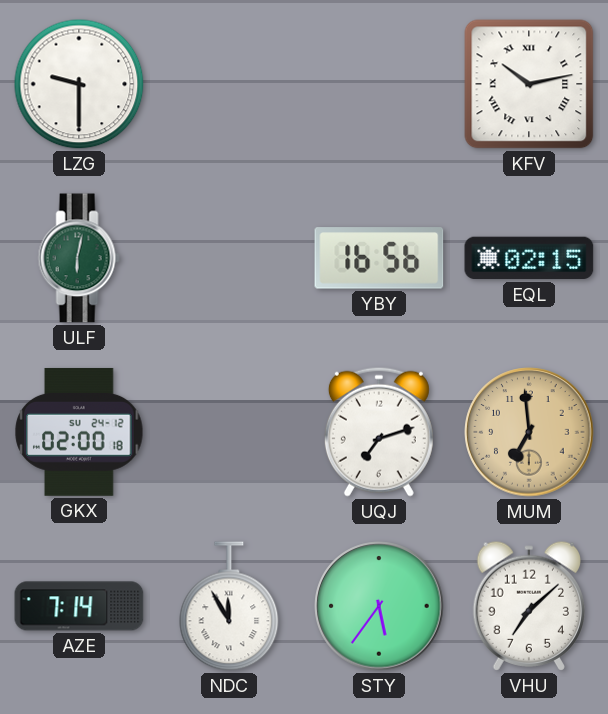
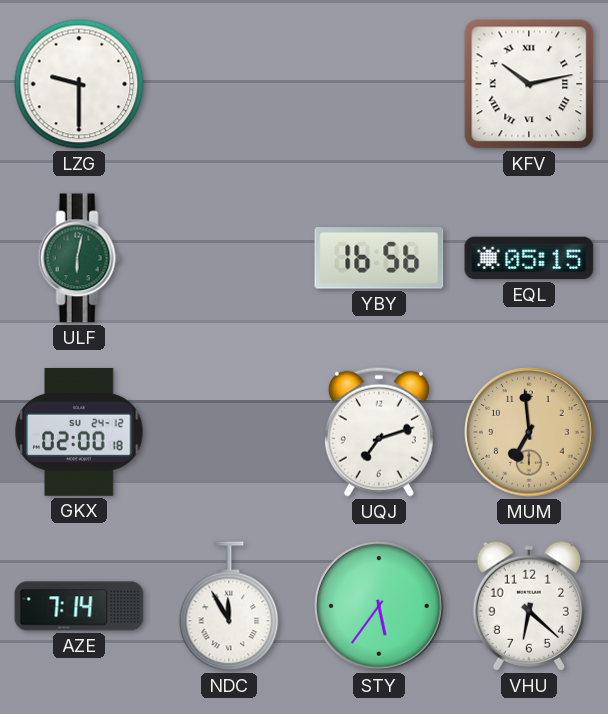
EQL: 02:15 -> 05:15
VHU: 7:08 -> 6:22
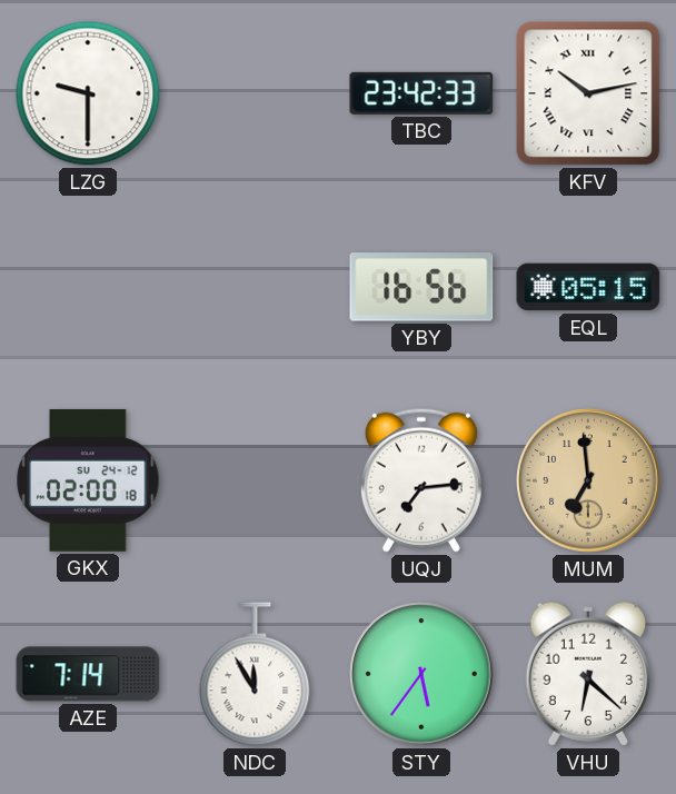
TBC: none -> 23:42
ULF: 6:02 -> none
UQJ: 7:12 -> 7:14
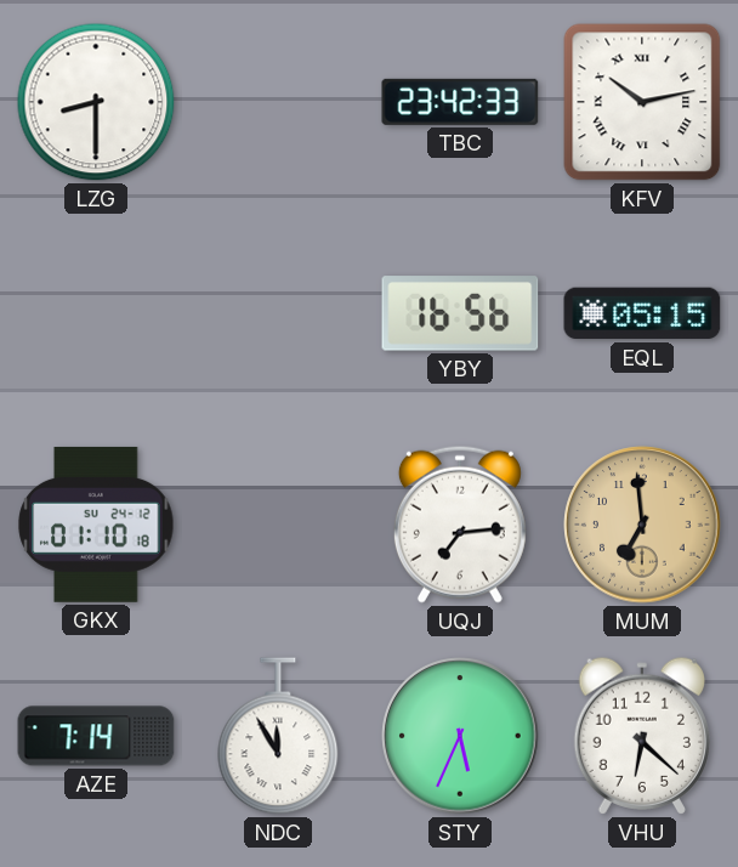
LZG: 9:30 -> 8:30
GKX: 02:00 -> 01:10
STY: 5:36 -> 5:34
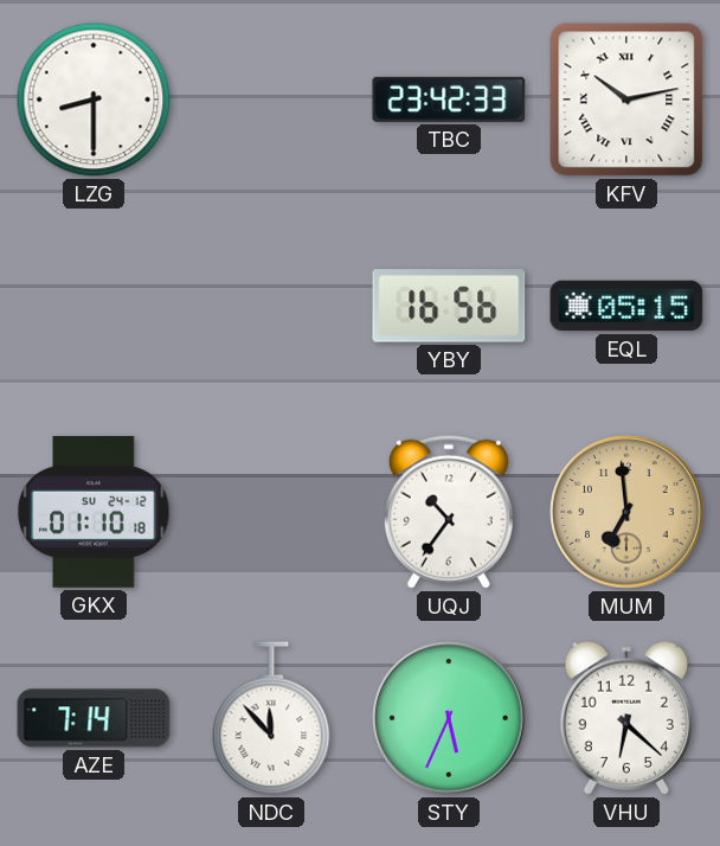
UQJ: 7:14 -> 10:36
NDC: 11:55 -> 11:53
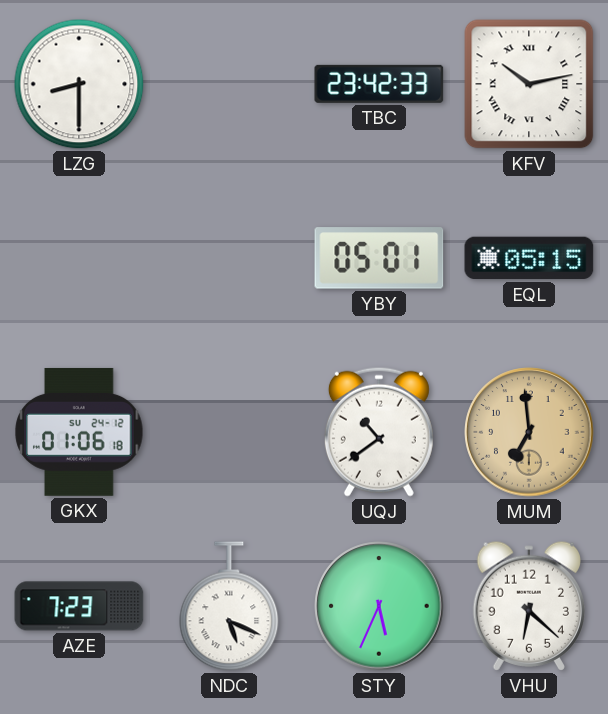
YBY: 16:56 -> 05:01
GKX: 01:10 -> 01:06
UQJ: 10:36 -> 10:39
AZE: 7:14 -> 7:23
NDC: 11:53 -> 5:19
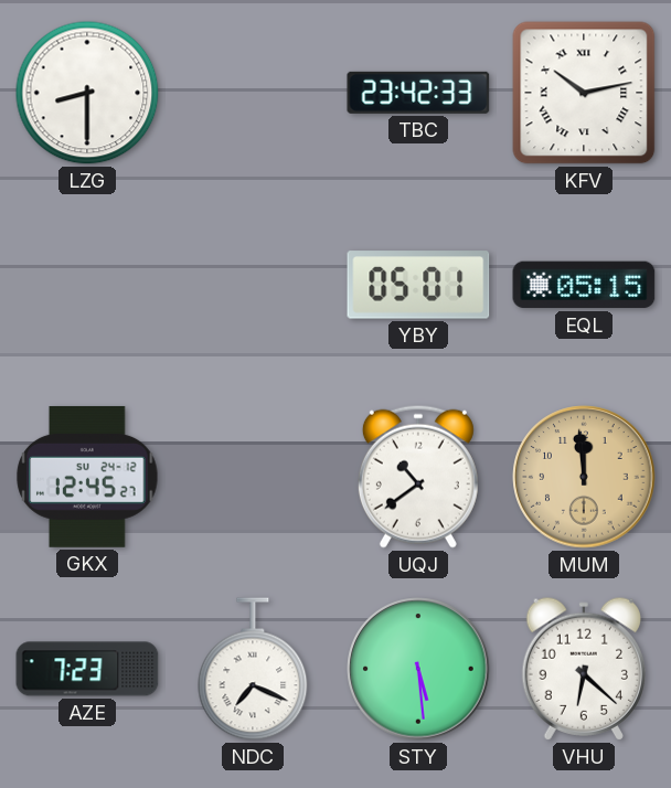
GKX: 01:06 -> 12:45
MUM: 6:59 -> 11:59
NDC: 5:19 -> 7:19
STY: 5:34 -> 5:29
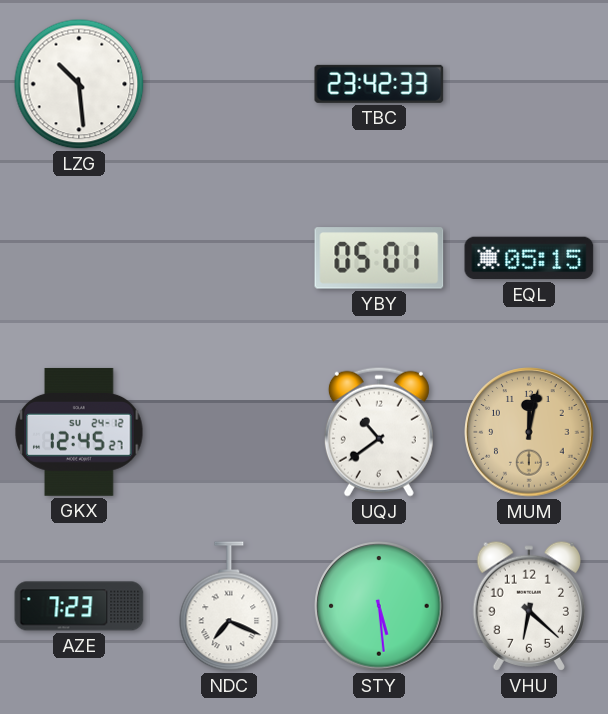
LZG: 8:30 -> 10:29
KFV: 10:13 -> none
MUM: 11:59 -> 12:02
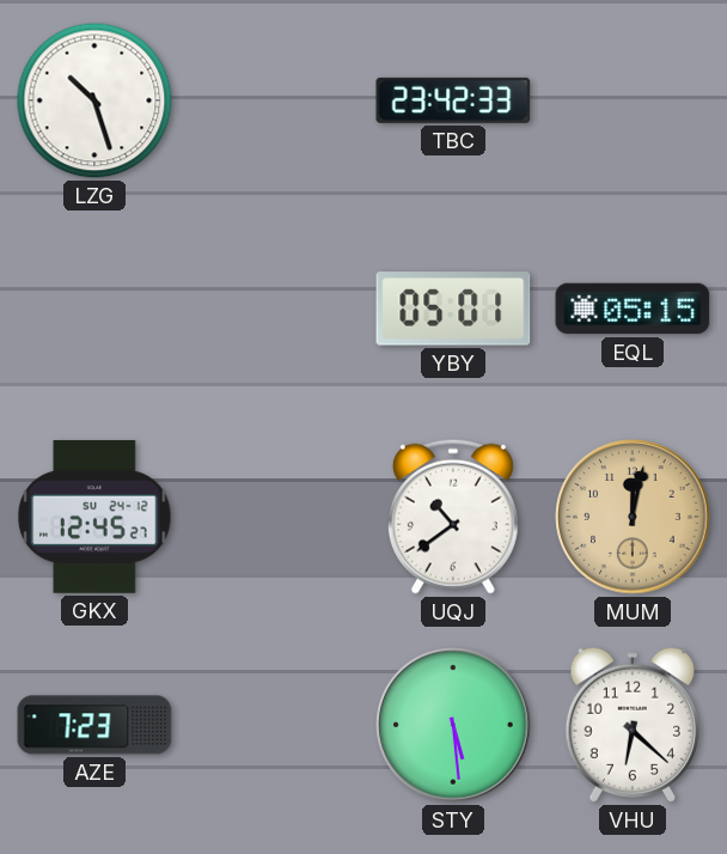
LZG: 10:29 -> 10:27
NDC: 7:19 -> none
